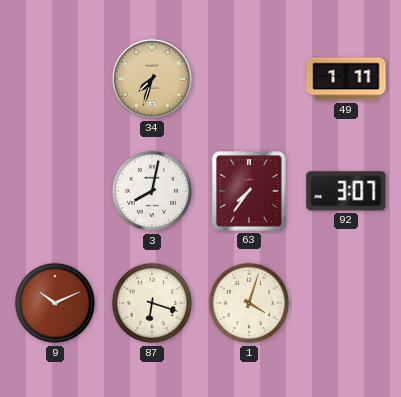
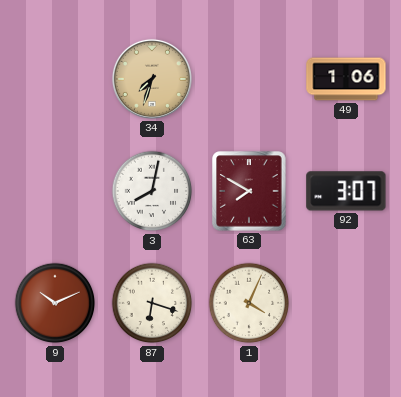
49: 1:11 -> 1:06
63: 7:36 -> 7:50
1: 4:03 -> 4:04
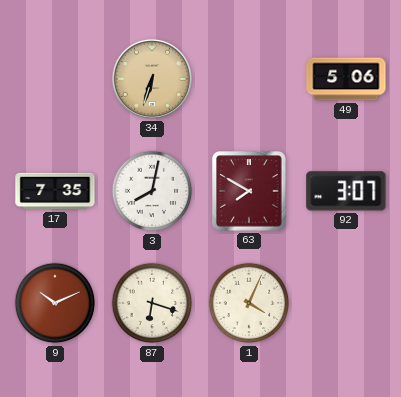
34: 7:33 -> 6:33
49: 1:06 -> 5:06
17: none -> 7:35
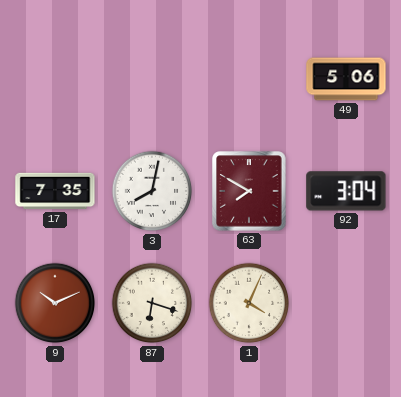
34: 6:33 -> none
92: 3:07 -> 3:04
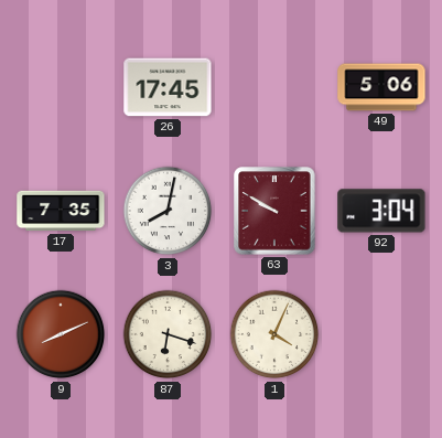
26: none -> 17:45
63: 7:50 -> 9:50
9: 10:11 -> 8:11
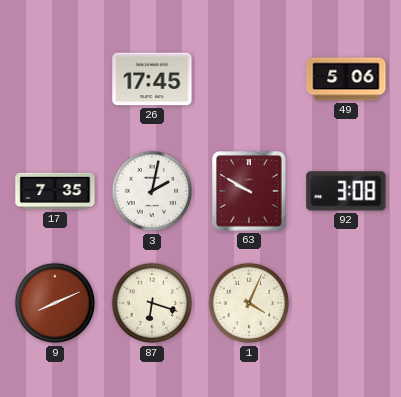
3: 8:02 -> 2:02
92: 3:04 -> 3:08
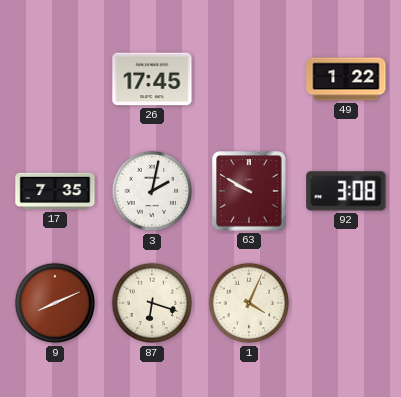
49: 5:06 -> 1:22
